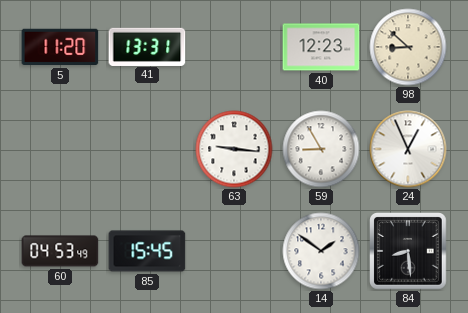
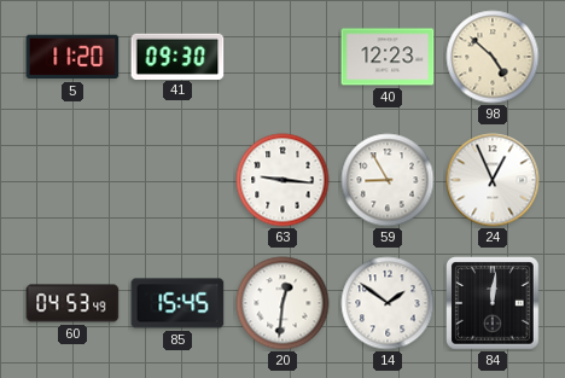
41: 13:31 -> 09:30
98: 8:52 -> 4:52
20: none -> 12:31
84: 8:29 -> 12:01
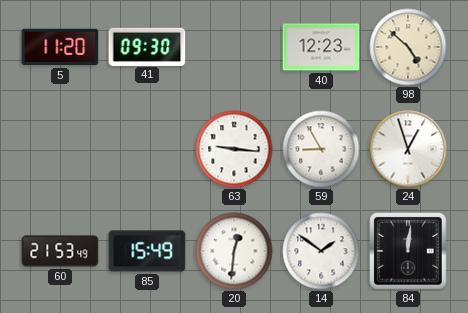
24: 12:56 -> 12:57
60: 04:53 -> 21:53
85: 15:45 -> 15:49
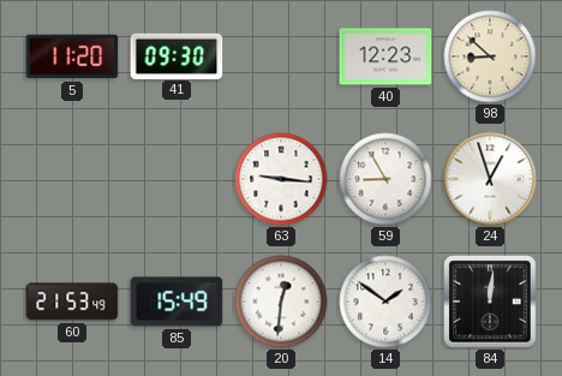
98: 4:52 -> 8:52
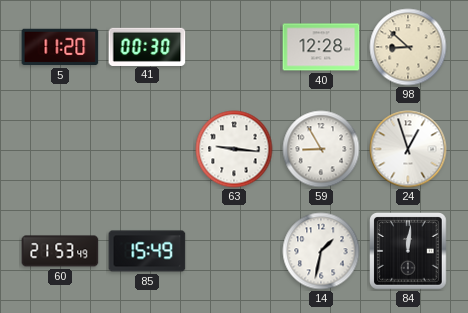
41: 09:30 -> 00:30
40: 12:23 -> 12:28
20: 12:31 -> none
14: 1:51 -> 1:32
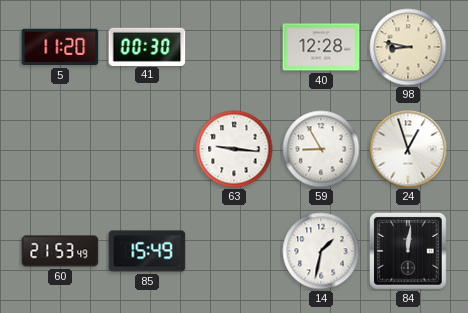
98: 8:52 -> 8:47
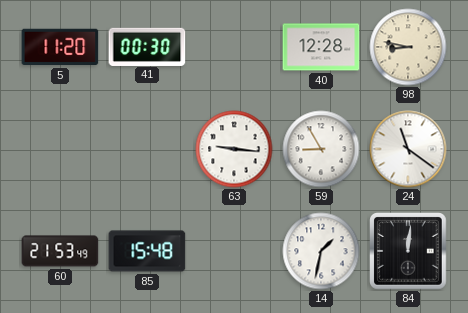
24: 12:57 -> 11:21
85: 15:49 -> 15:48
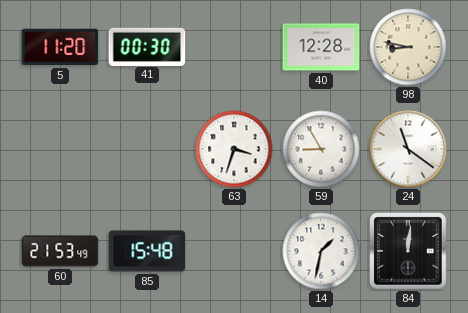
63: 9:16 -> 3:33
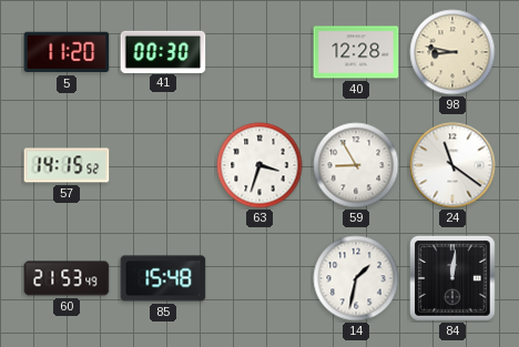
57: none -> 14:15
